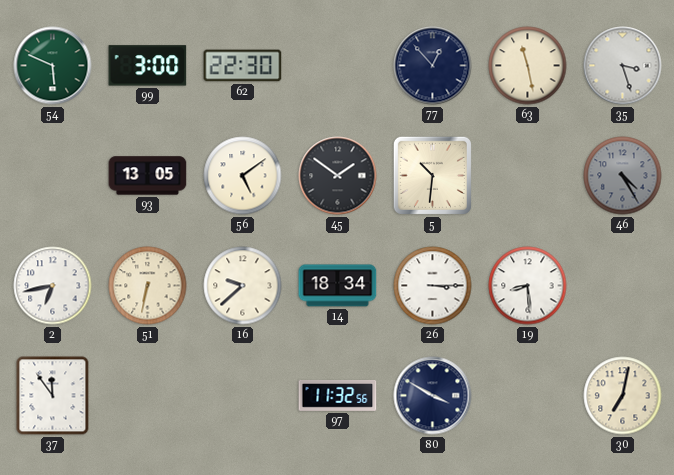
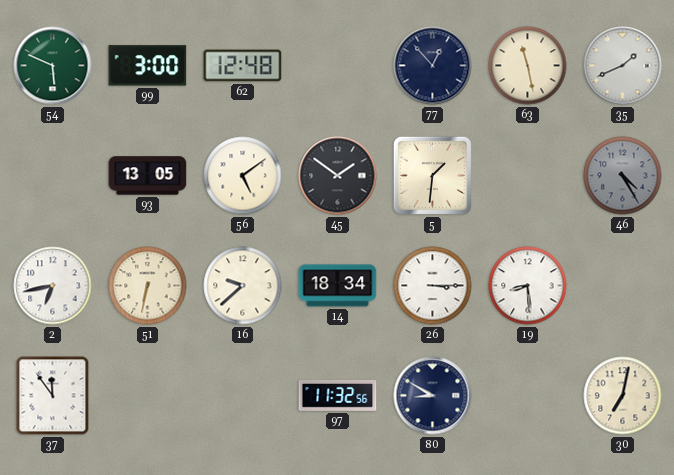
62: 22:30 -> 12:48
35: 3:27 -> 1:41
5: 10:31 -> 1:31
80: 3:50 -> 8:50
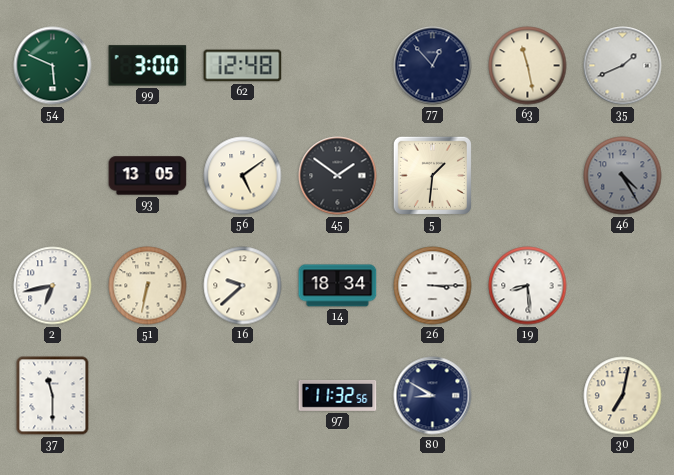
37: 11:54 -> 11:30
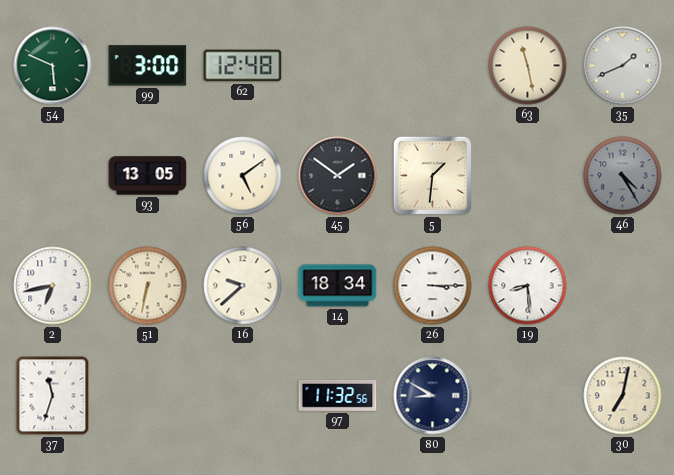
77: 12:53 -> none
37: 11:30 -> 11:33
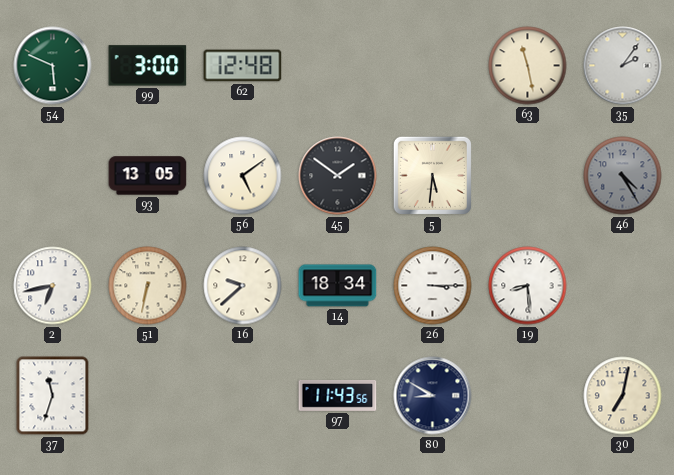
35: 1:41 -> 2:06
5: 1:31 -> 5:31
97: 11:32 -> 11:43
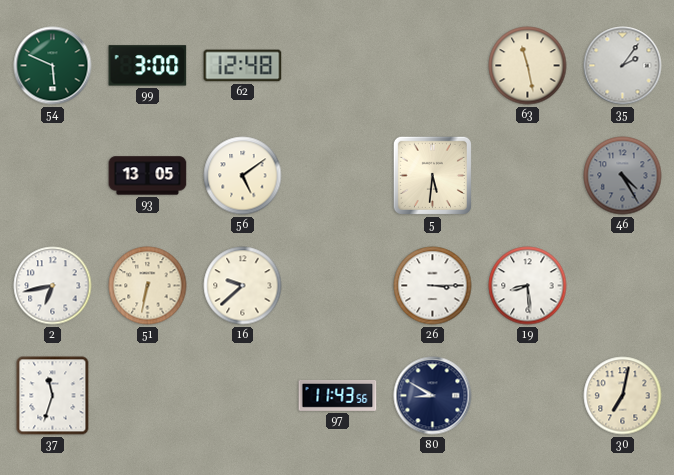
45: 1:51 -> none
14: 18:34 -> none
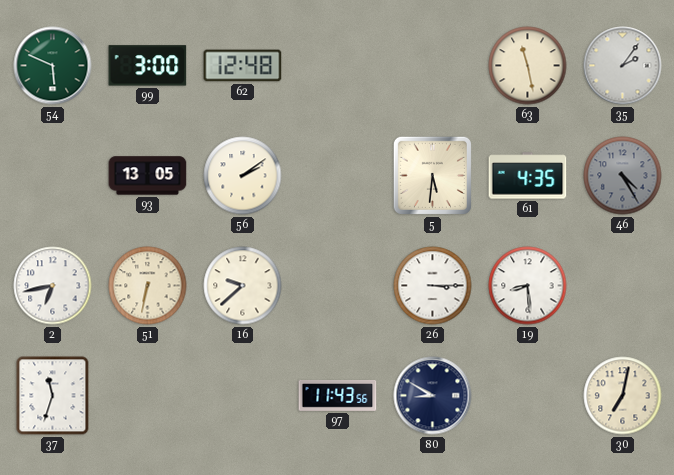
56: 5:09 -> 2:09
61: none -> 4:35
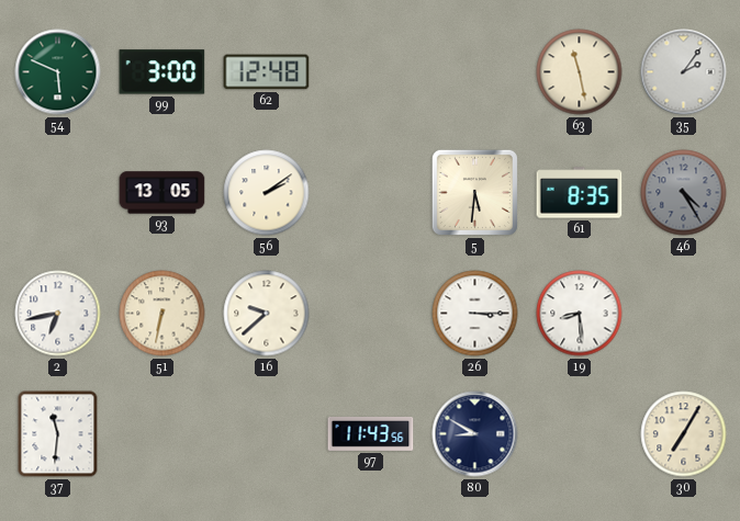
61: 4:35 -> 8:35
37: 11:33 -> 11:31
30: 7:02 -> 7:05
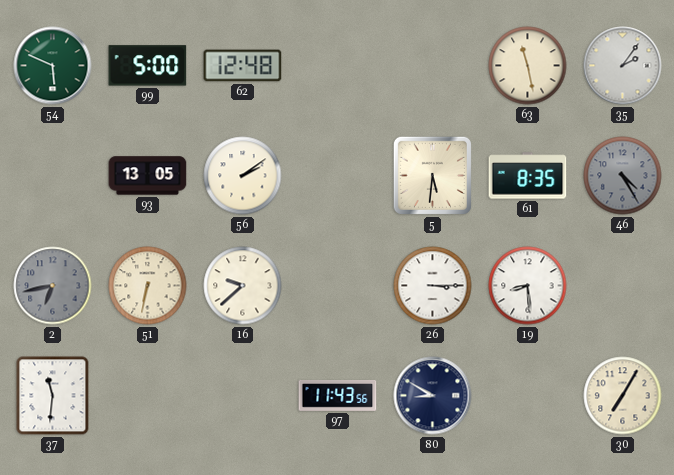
99: 3:00 -> 5:00
2 dial: white -> grey
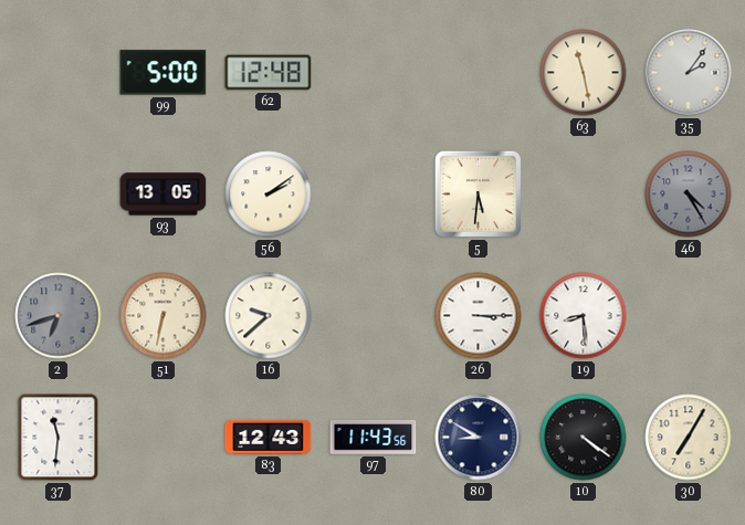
54: 5:49 -> none
61: 8:35 -> none
2: 6:43 -> 6:42
83: none -> 12:43
10: none -> 4:21
